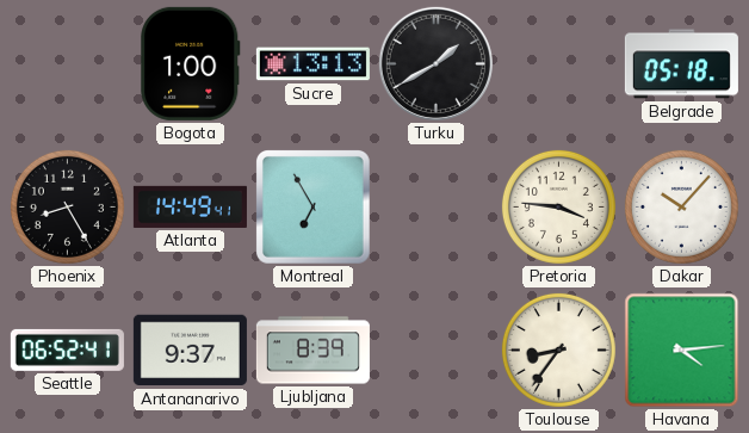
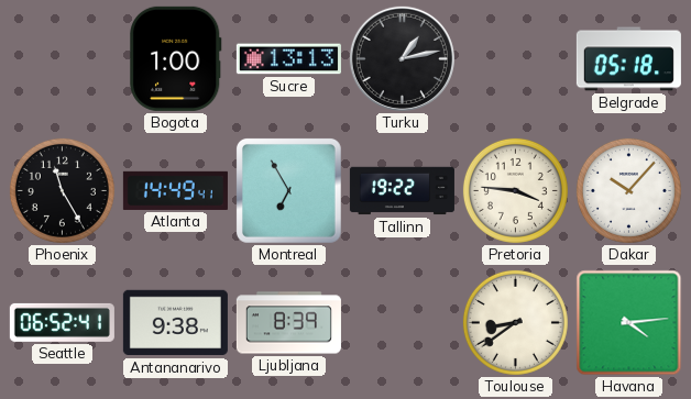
Turku: 1:40 -> 1:13
Phoenix: 8:25 -> 11:25
Tallinn: none -> 19:22
Antananarivo: 9:37 -> 9:38
Toulouse: 8:36 -> 8:39
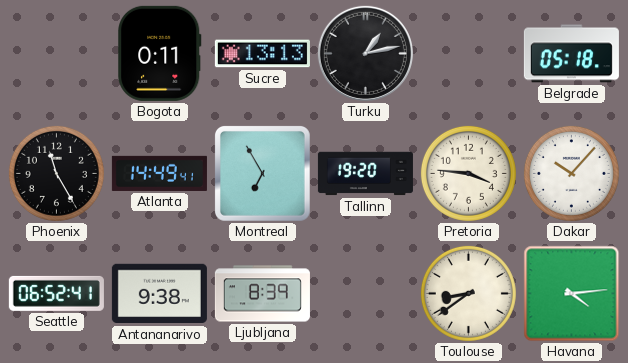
Bogota: 1:00 -> 0:11
Tallinn: 19:22 -> 19:20
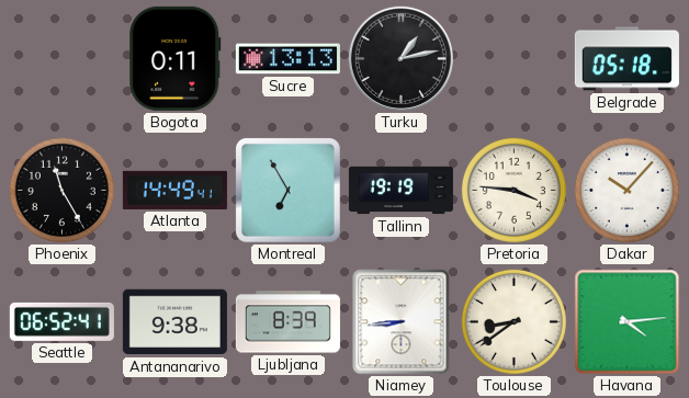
Tallinn: 19:20 -> 19:19
Niamey: none -> 8:44
